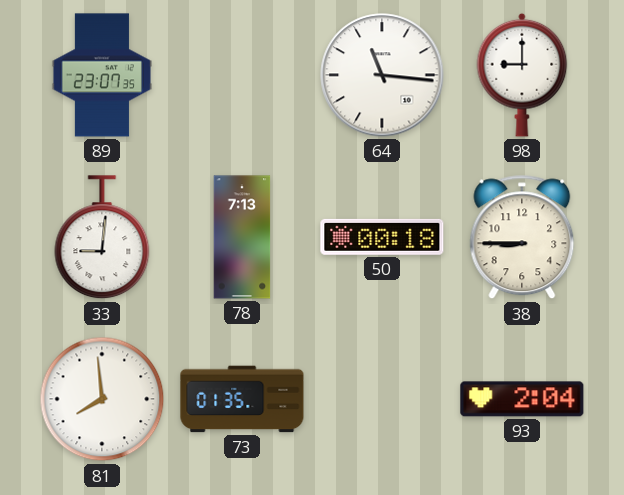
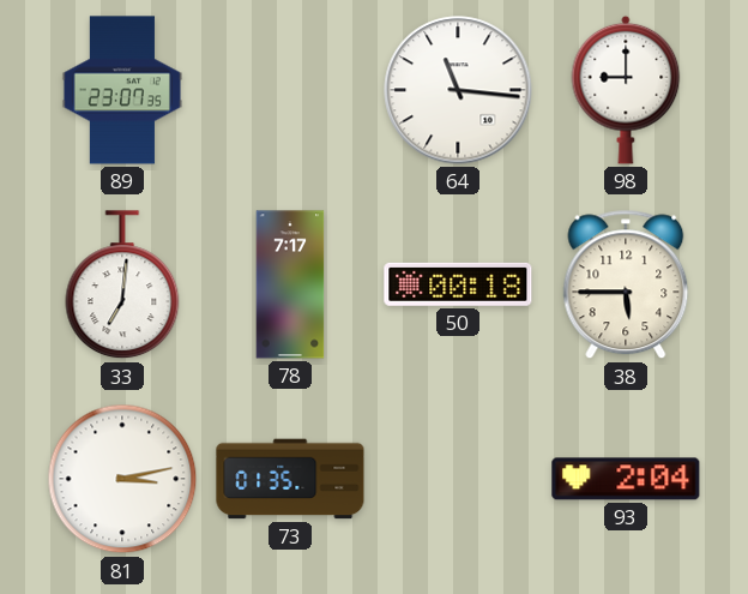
33: 9:01 -> 7:01
78: 7:13 -> 7:17
38: 8:45 -> 5:45
81: 7:59 -> 3:13
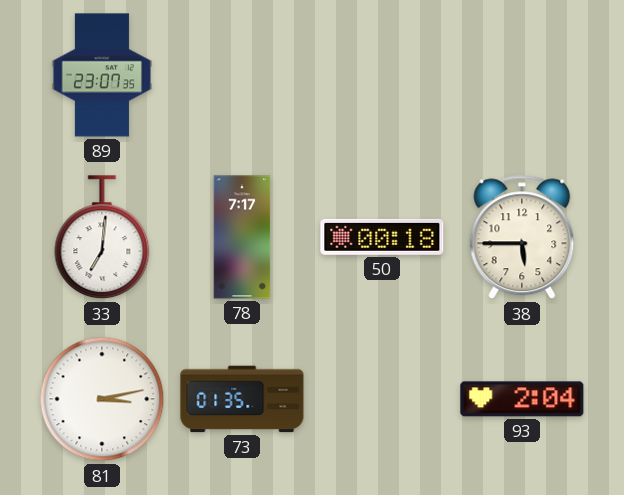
64: 11:16 -> none
98: 9:00 -> none
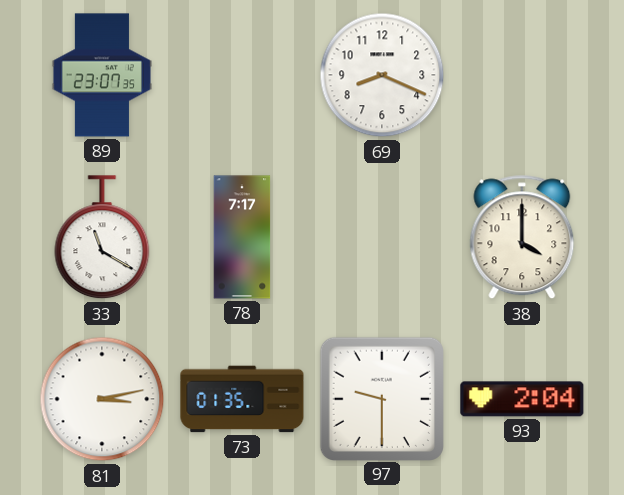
69: none -> 8:19
33: 7:01 -> 11:20
50: 00:18 -> none
38: 5:45 -> 4:00
97: none -> 9:30
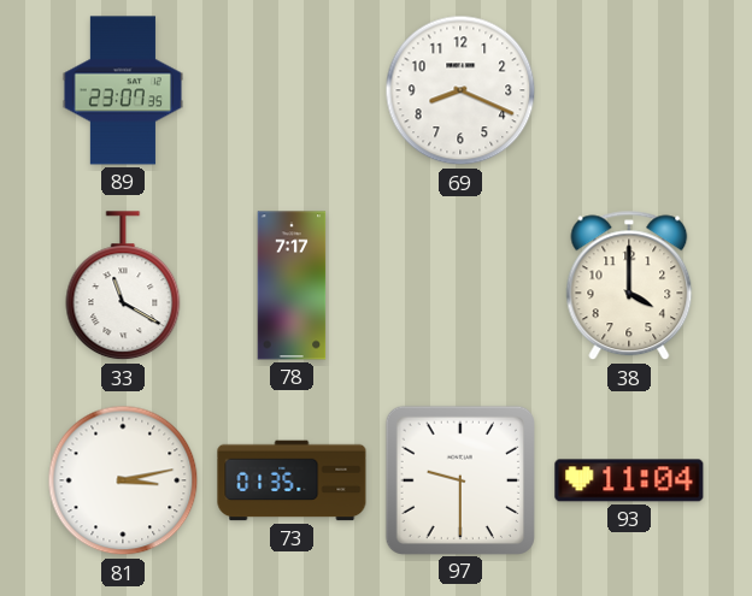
93: 2:04 -> 11:04
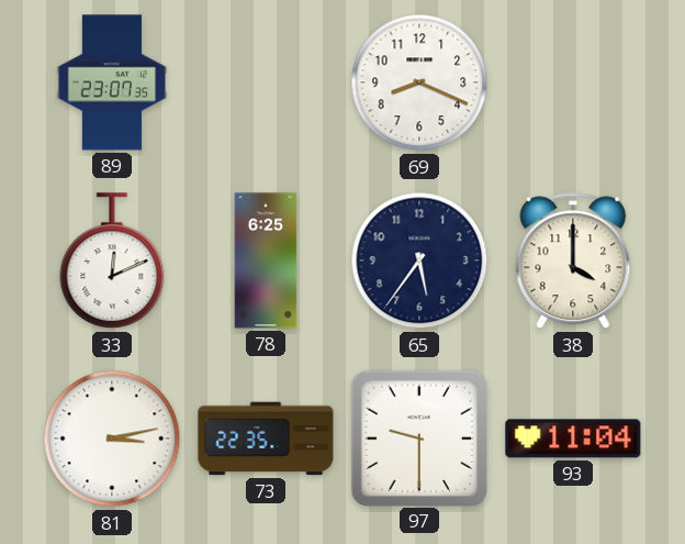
33: 11:20 -> 12:11
78: 7:17 -> 6:25
65: none -> 5:36
73: 01:35 -> 22:35
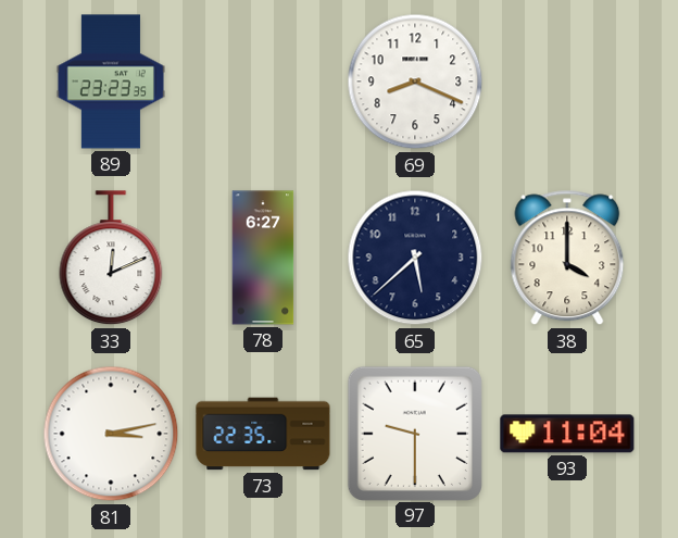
89: 23:07 -> 23:23
78: 6:25 -> 6:27
65: 5:36 -> 5:38
